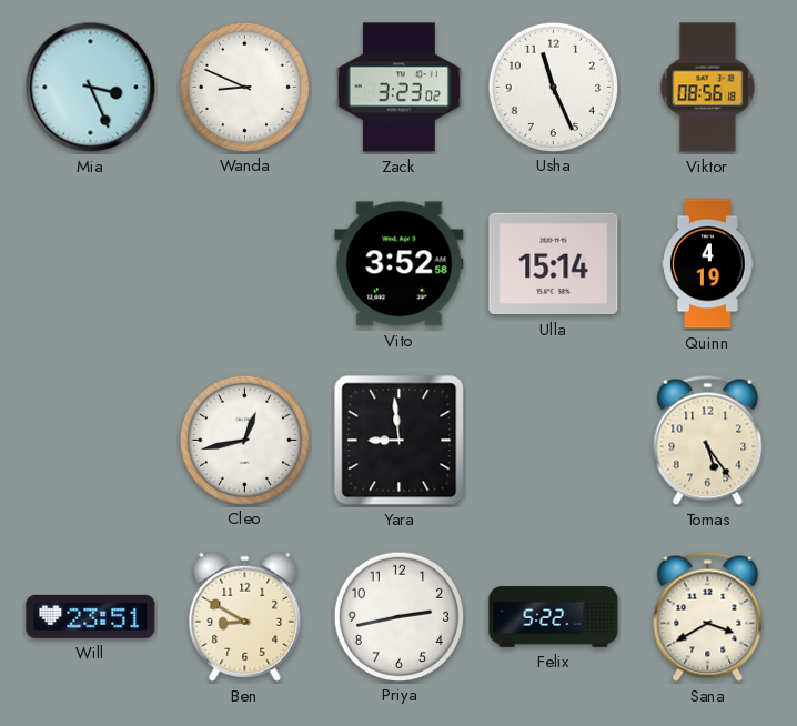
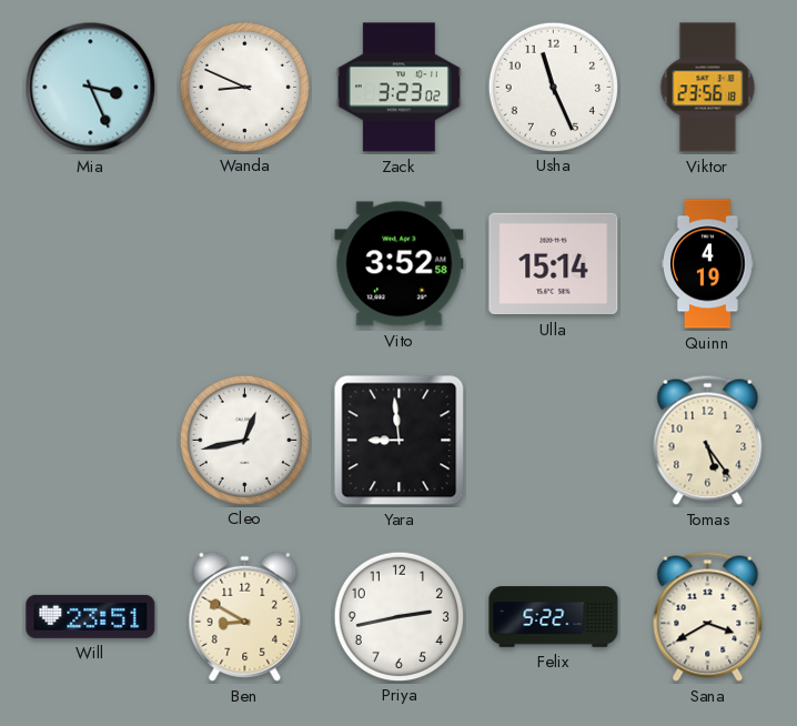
Viktor: 08:56 -> 23:56
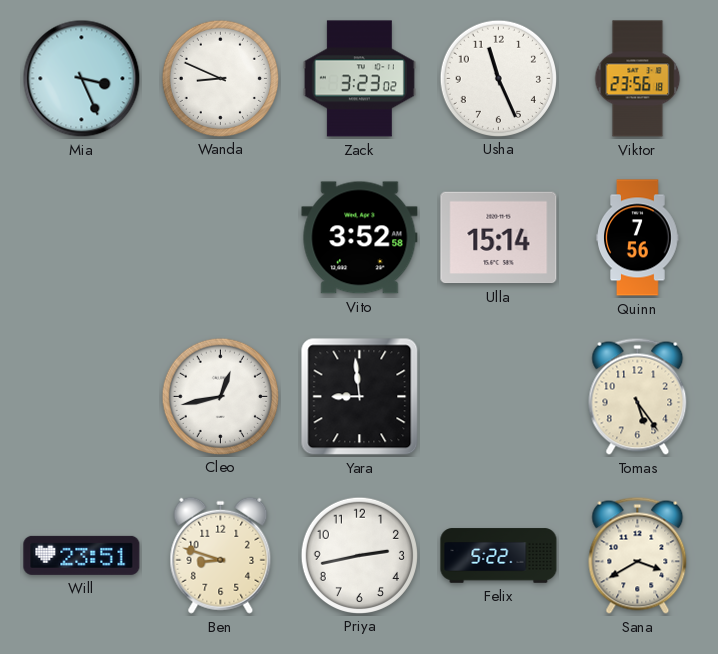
Quinn: 4:19 -> 7:56
Ben: 8:50 -> 8:48
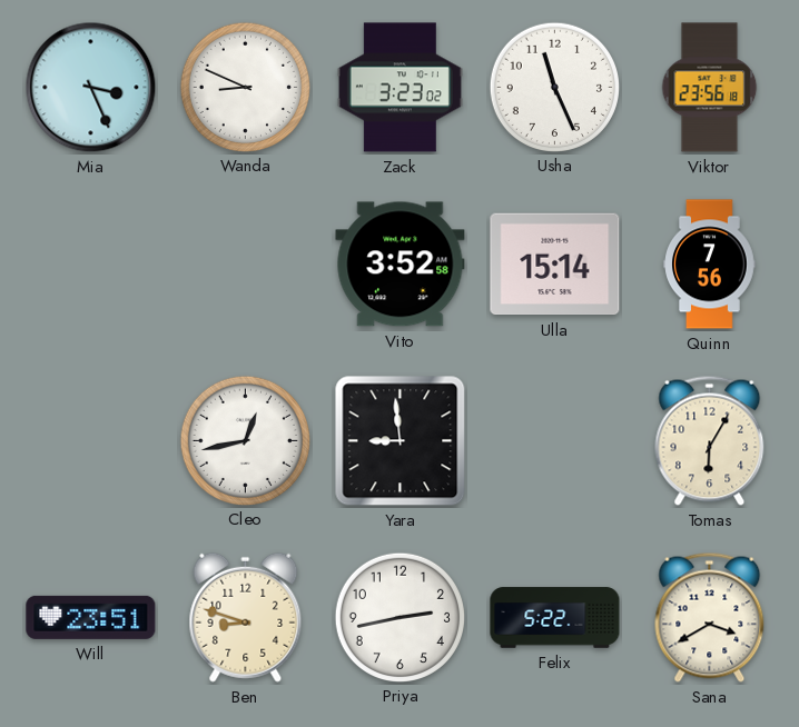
Tomas: 5:24 -> 6:05
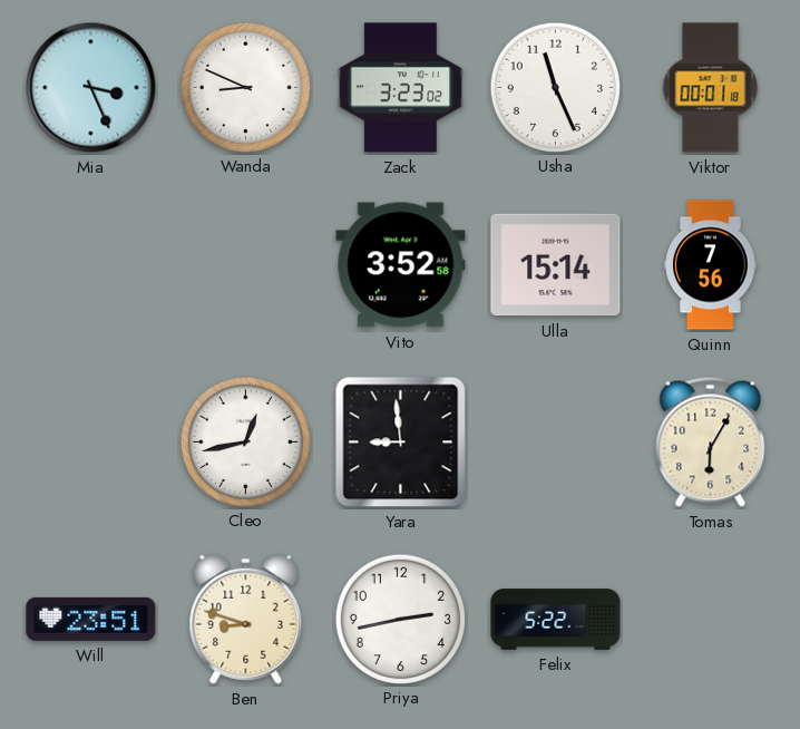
Viktor: 23:56 -> 00:01
Sana: 3:40 -> none
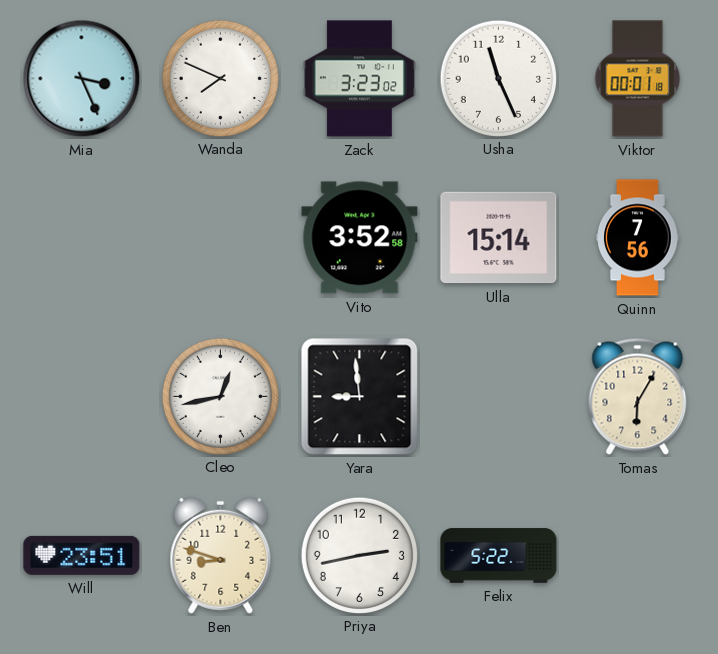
Wanda: 8:49 -> 7:49
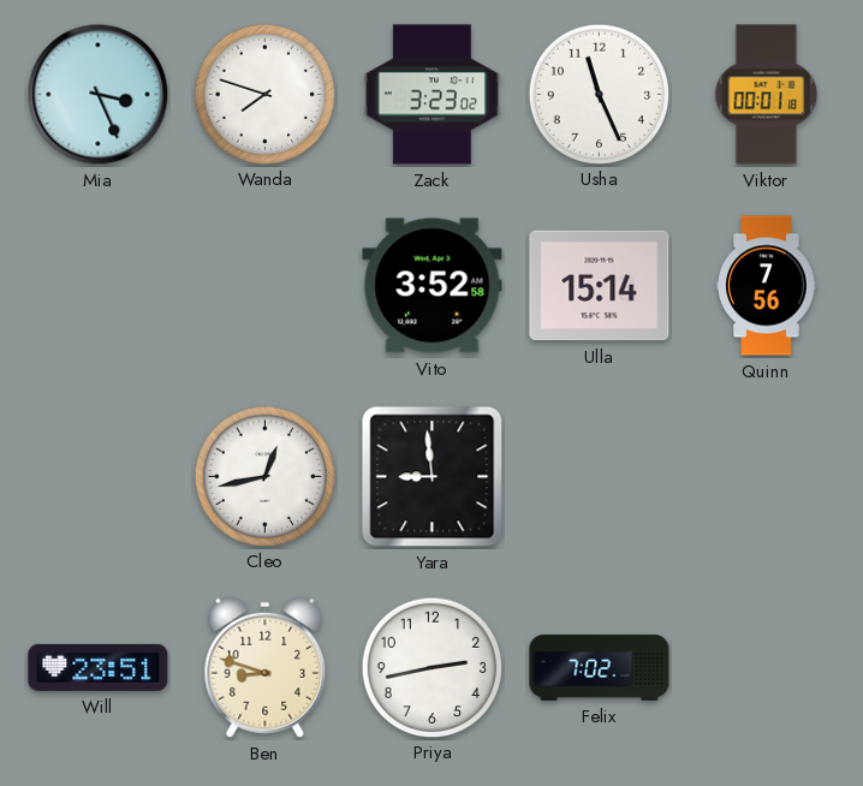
Wanda: 7:49 -> 7:48
Tomas: 6:05 -> none
Felix: 5:22 -> 7:02
